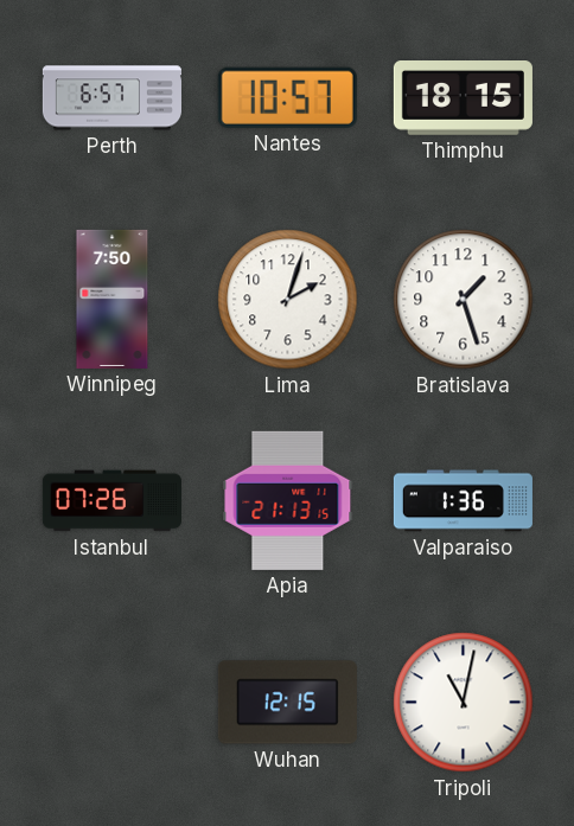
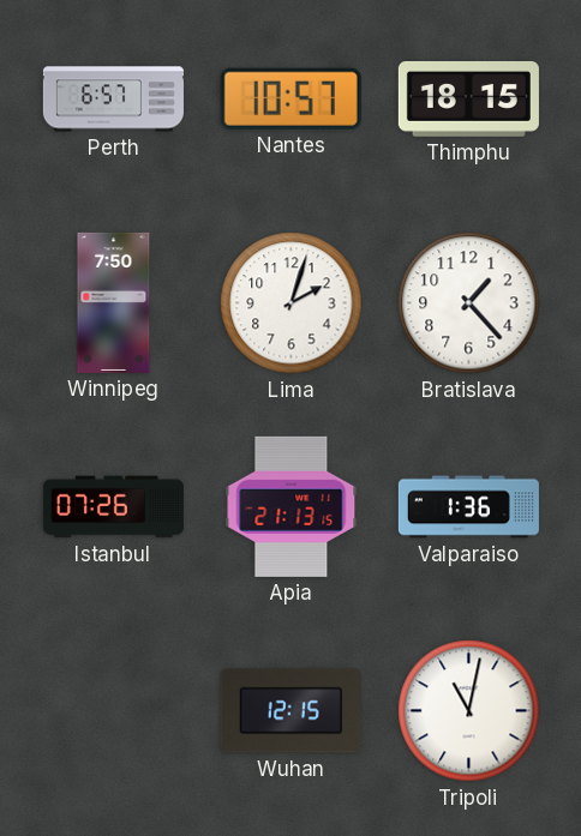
Bratislava: 1:27 -> 1:23
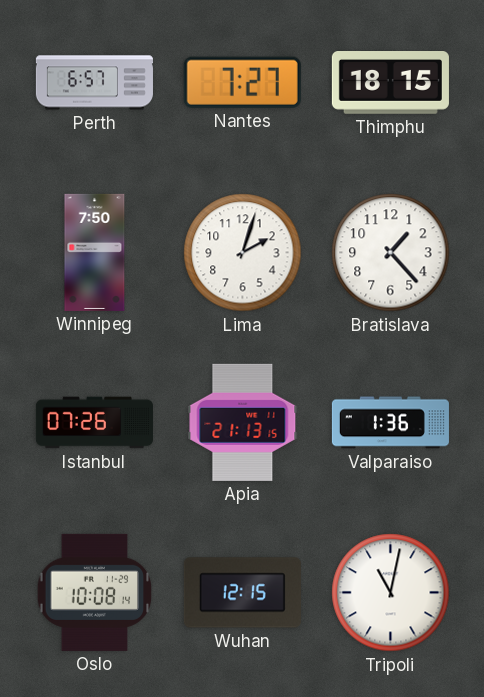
Nantes: 10:57 -> 7:27
Oslo: none -> 10:08
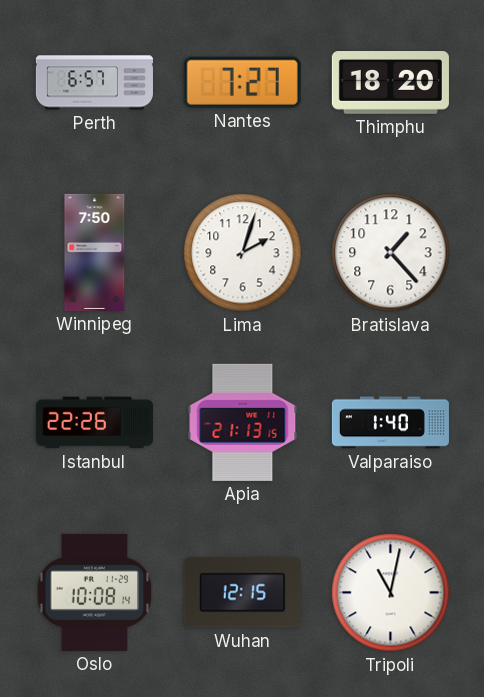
Thimphu: 18:15 -> 18:20
Istanbul: 07:26 -> 22:26
Valparaiso: 1:36 -> 1:40
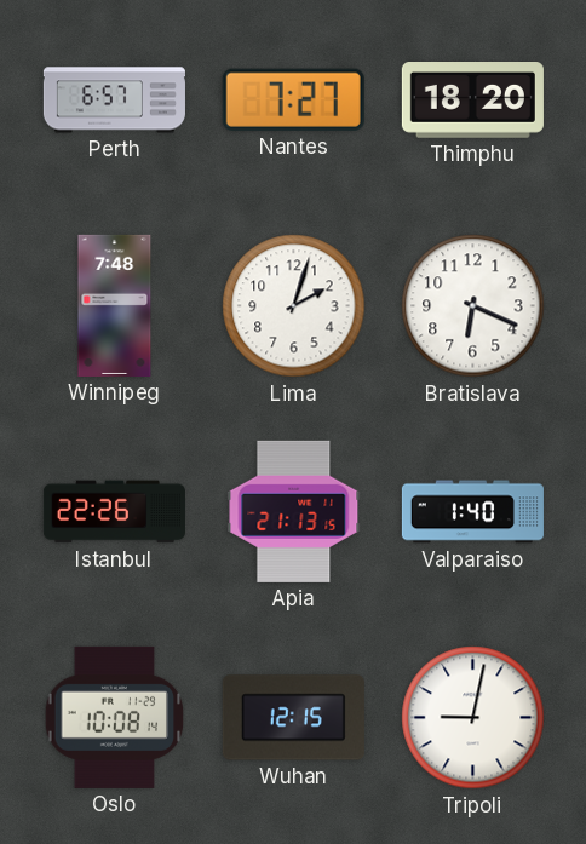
Winnipeg: 7:50 -> 7:48
Bratislava: 1:23 -> 6:19
Tripoli: 11:02 -> 9:02
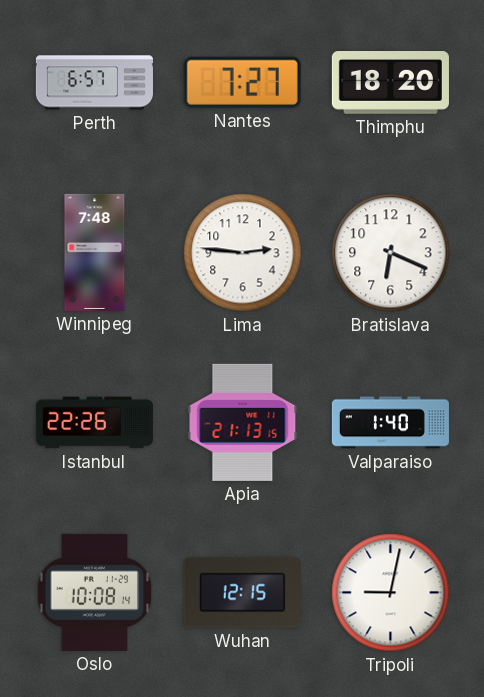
Lima: 2:03 -> 2:46
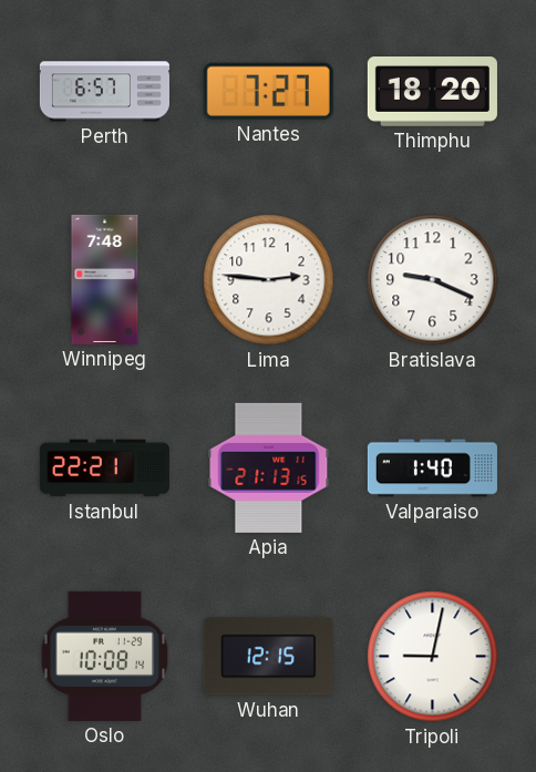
Bratislava: 6:19 -> 9:19
Istanbul: 22:26 -> 22:21
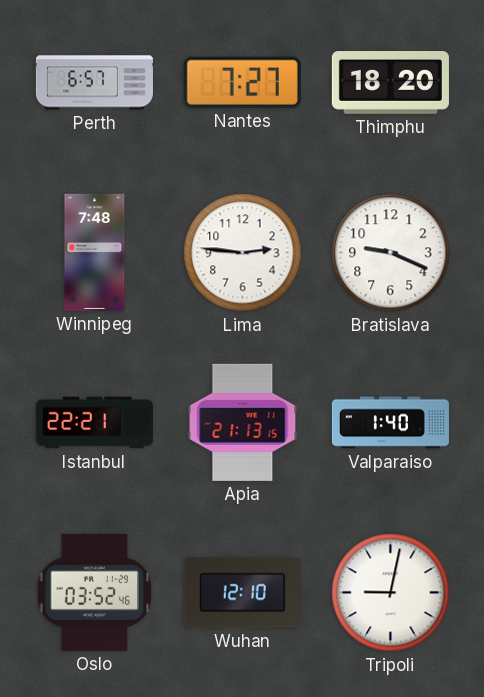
Oslo: 10:08 -> 03:52
Wuhan: 12:15 -> 12:10
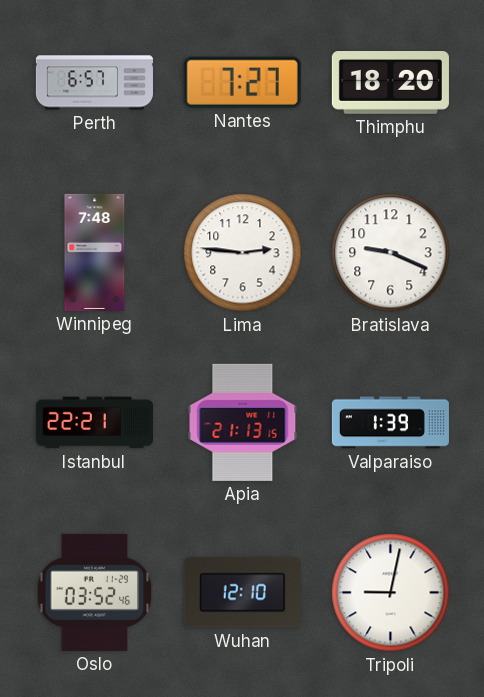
Valparaiso: 1:40 -> 1:39
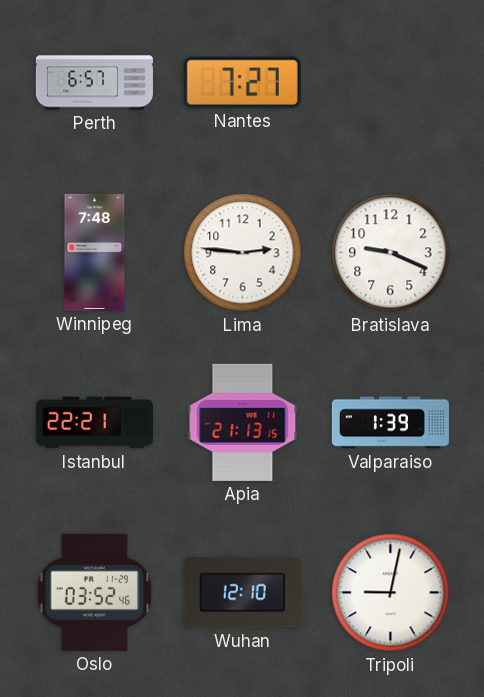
Thimphu: 18:20 -> none
